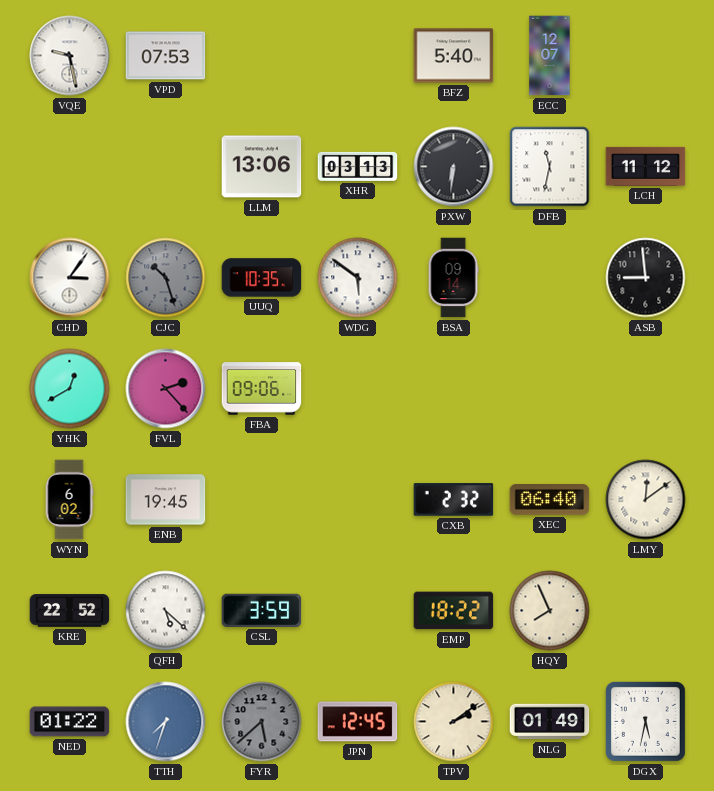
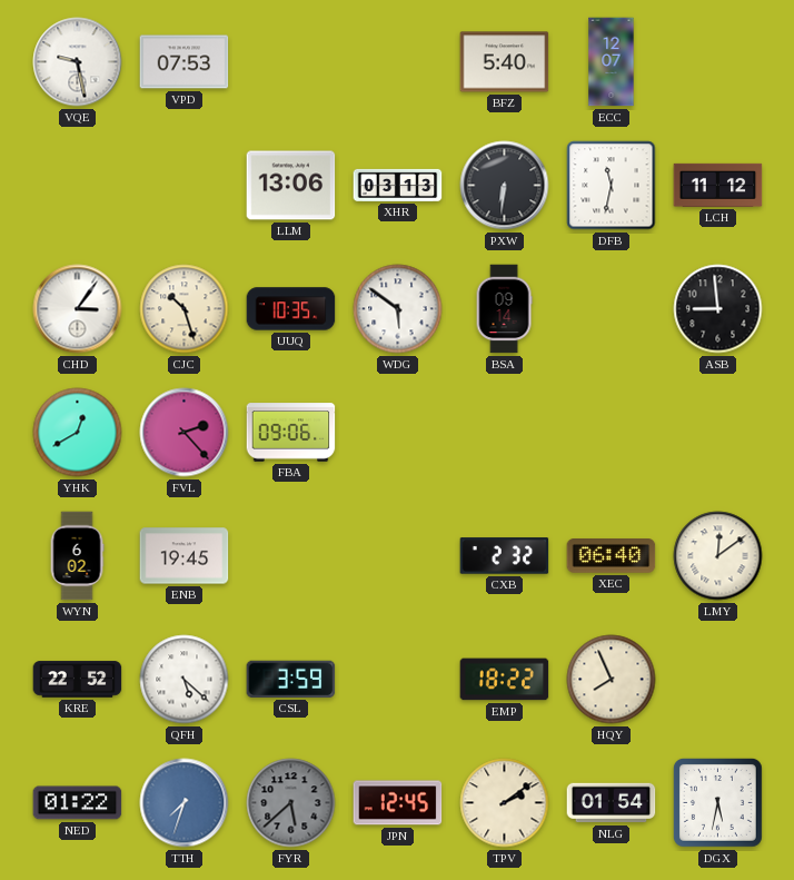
CJC dial: grey -> cream
NLG: 01:49 -> 01:54
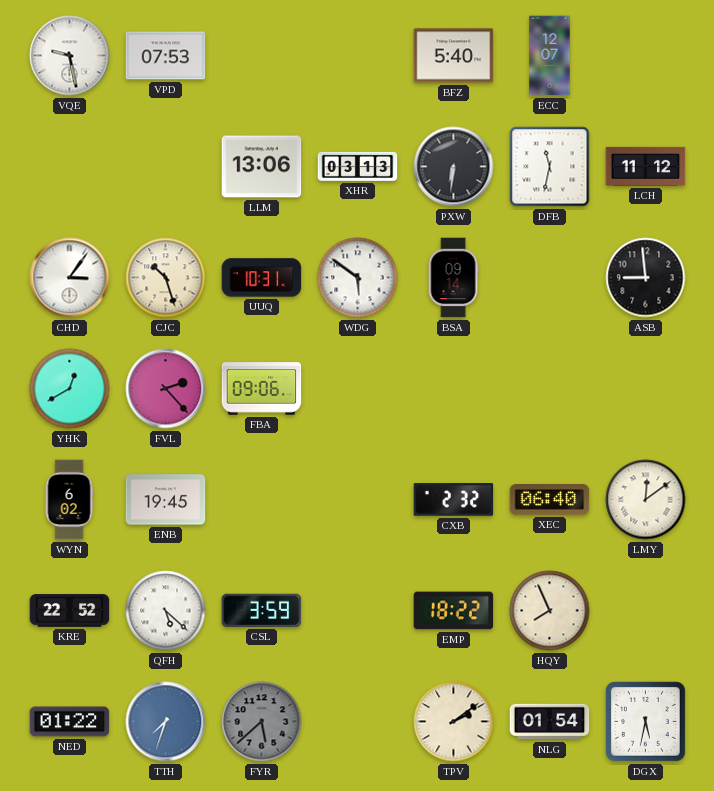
UUQ: 10:35 -> 10:31
JPN: 12:45 -> none
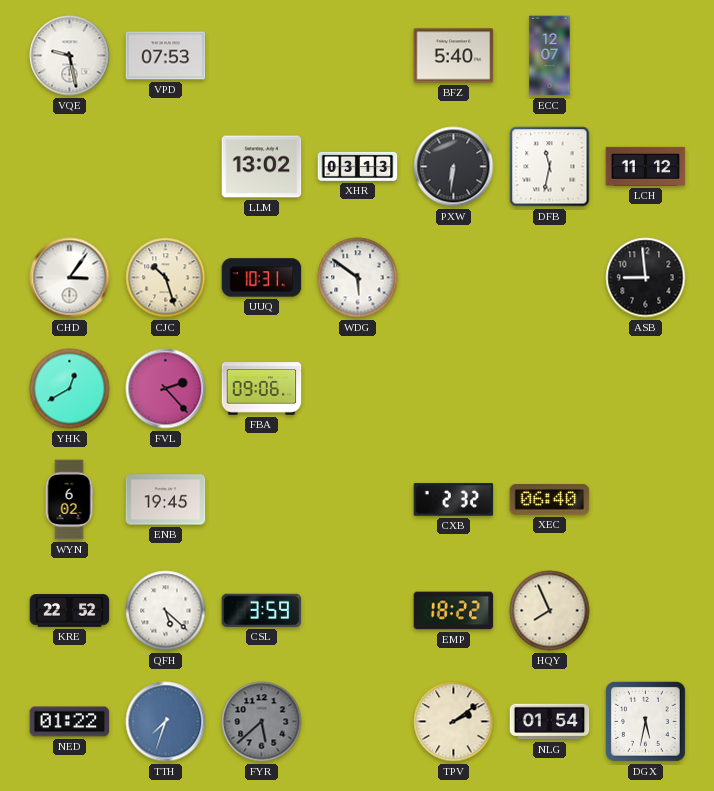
LLM: 13:06 -> 13:02
BSA: 09:14 -> none
LMY: 12:09 -> none
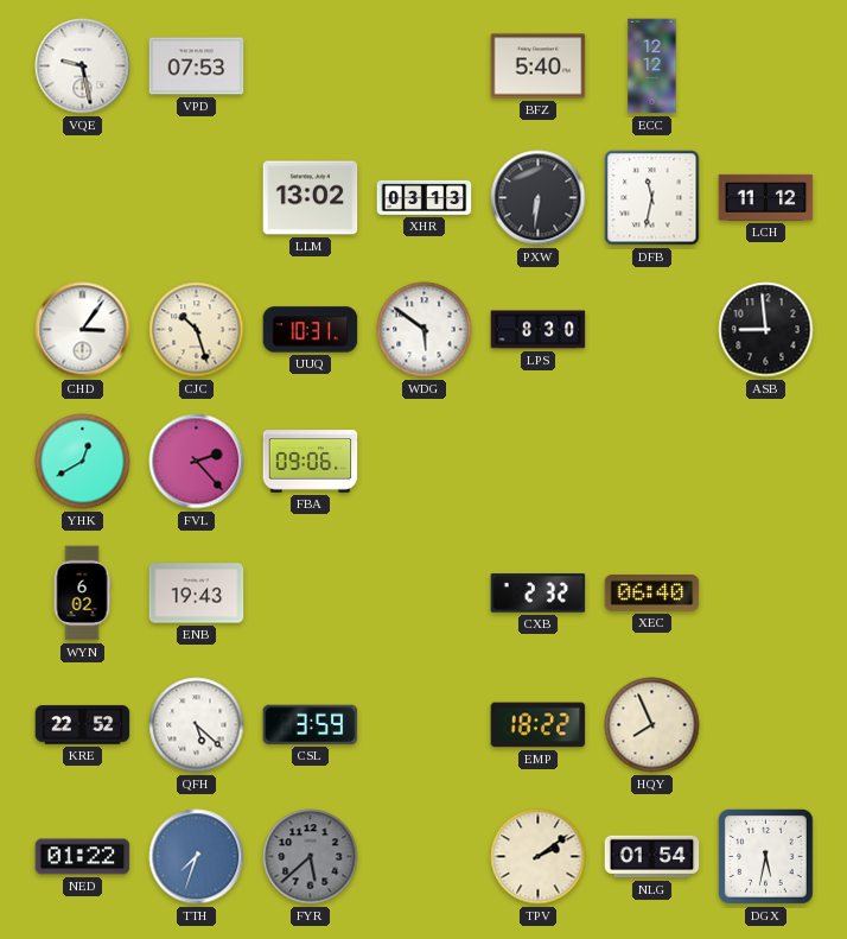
ECC: 12:07 -> 12:12
LPS: none -> 8:30
ENB: 19:45 -> 19:43
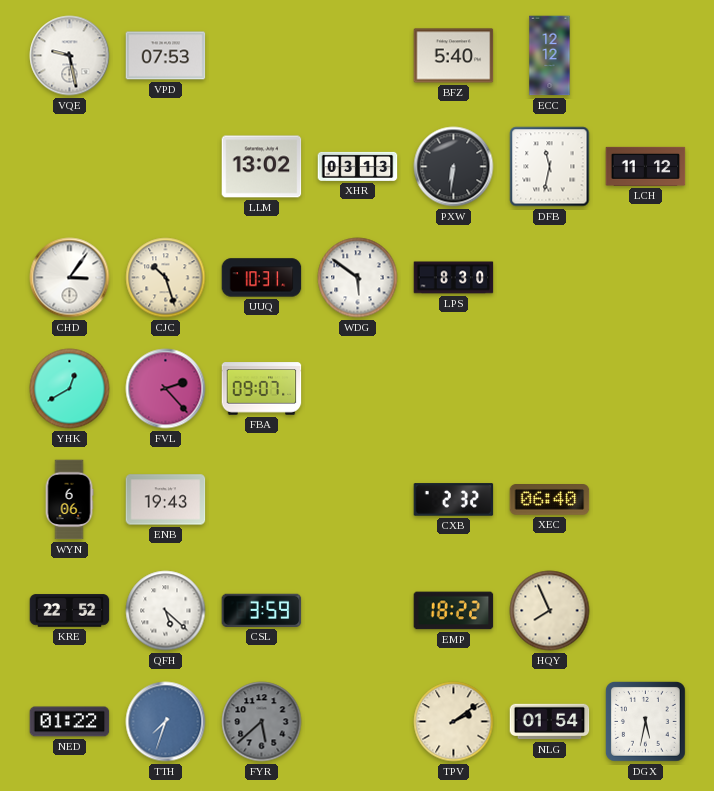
ASB: 8:59 -> none
FBA: 09:06 -> 09:07
WYN: 6:02 -> 6:06
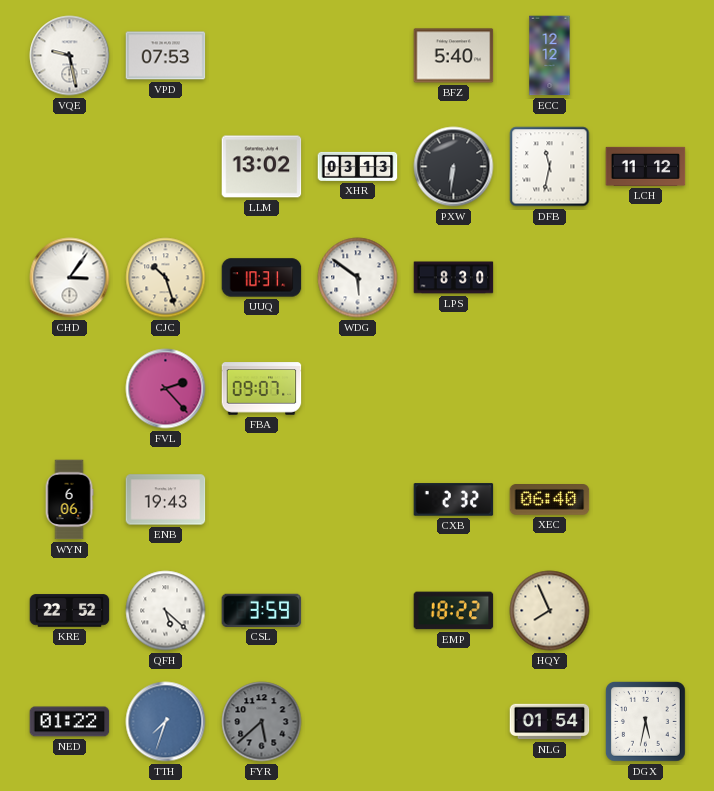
YHK: 12:40 -> none
TPV: 2:09 -> none
